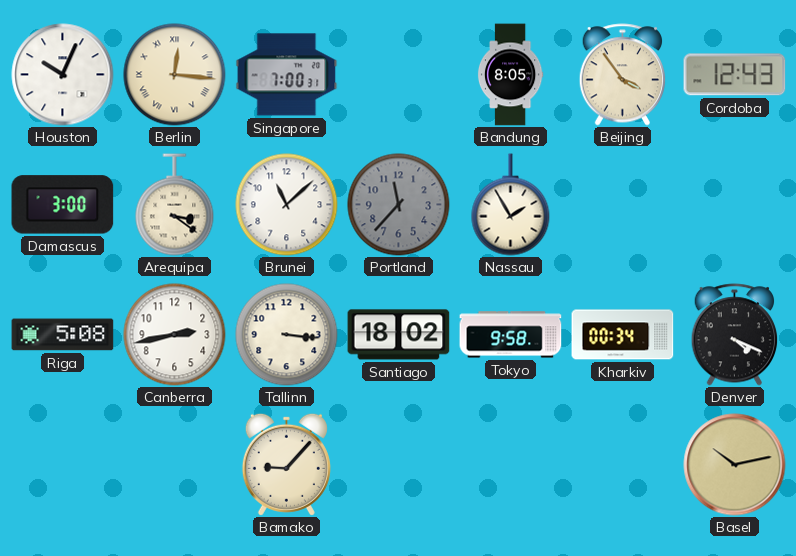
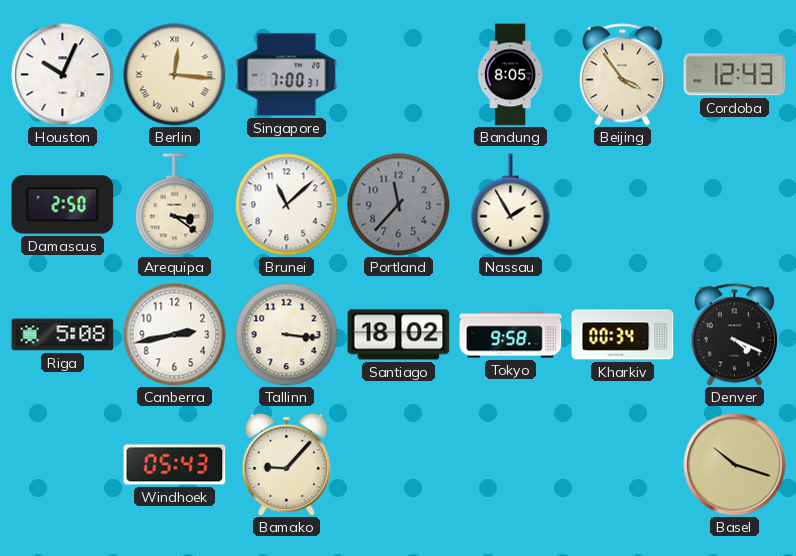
Damascus: 3:00 -> 2:50
Windhoek: none -> 05:43
Basel: 10:13 -> 10:18
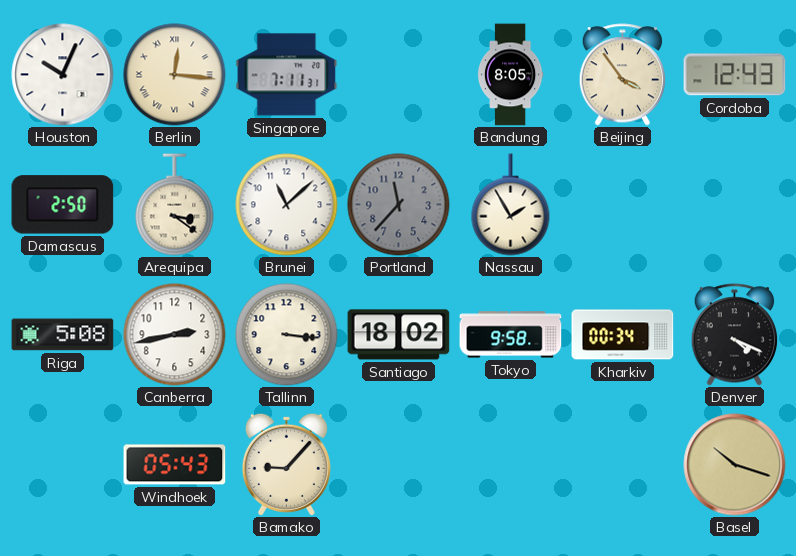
Singapore: 7:00 -> 7:11
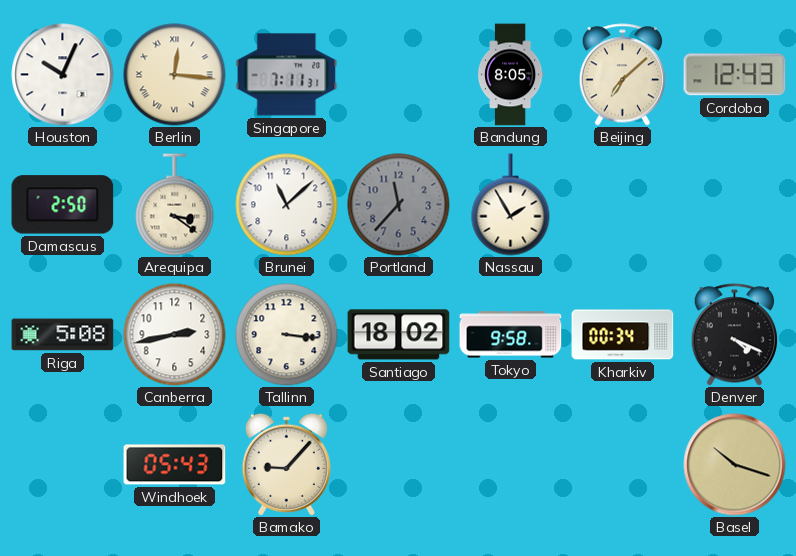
Beijing: 3:54 -> 7:08
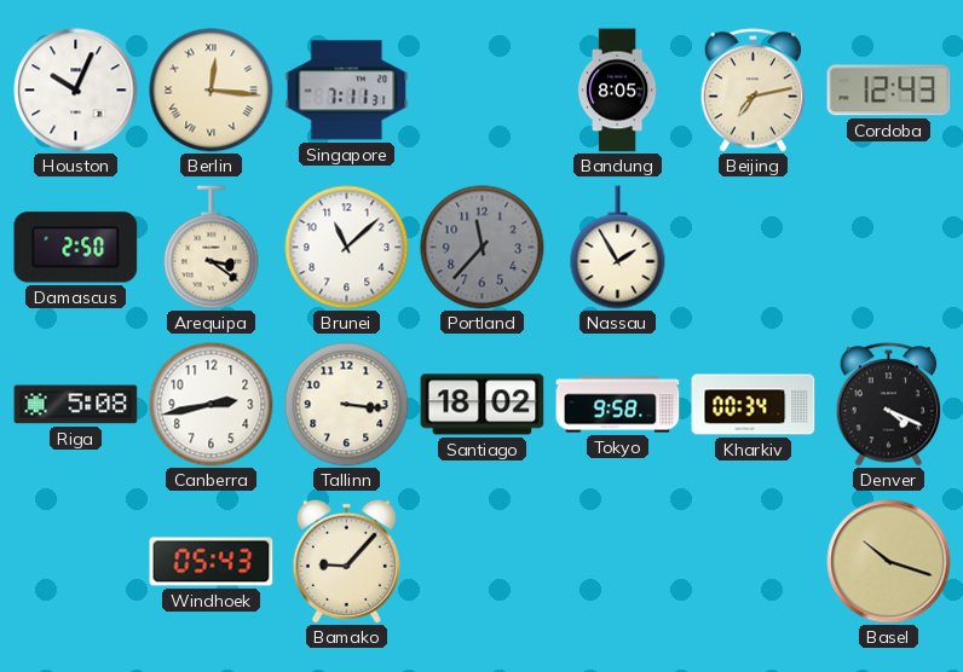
Beijing: 7:08 -> 7:13
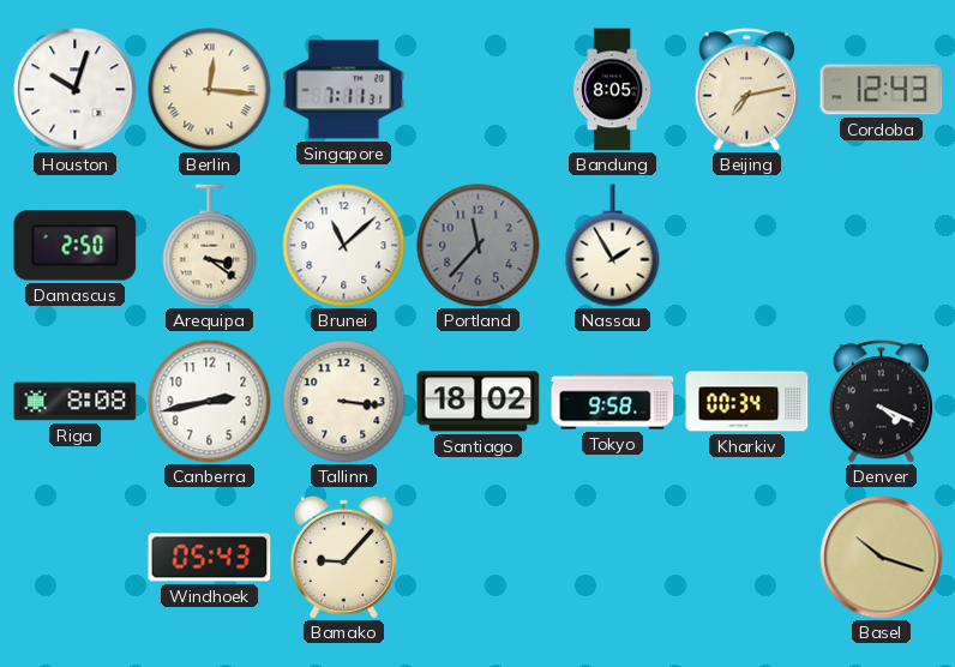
Houston: 10:04 -> 10:03
Riga: 5:08 -> 8:08
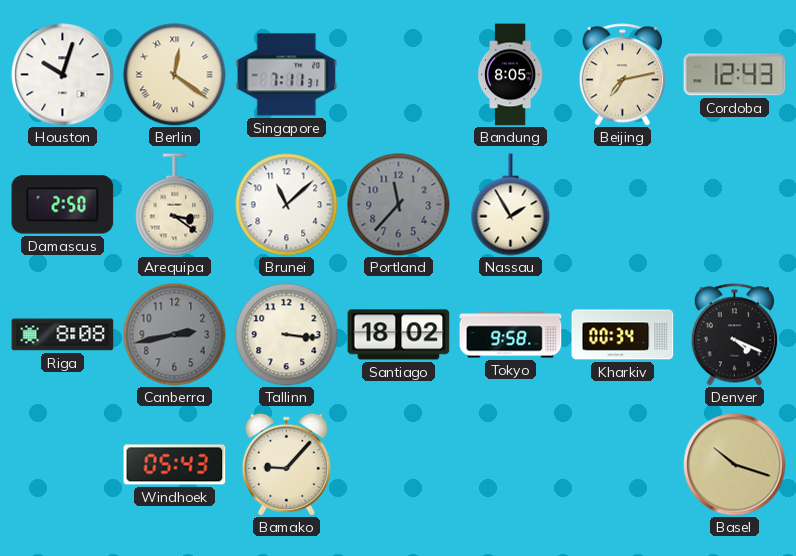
Berlin: 12:16 -> 12:21
Canberra dial: white -> grey
